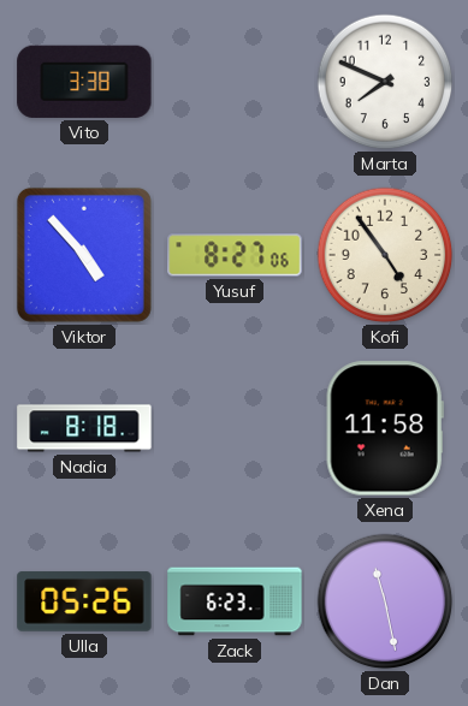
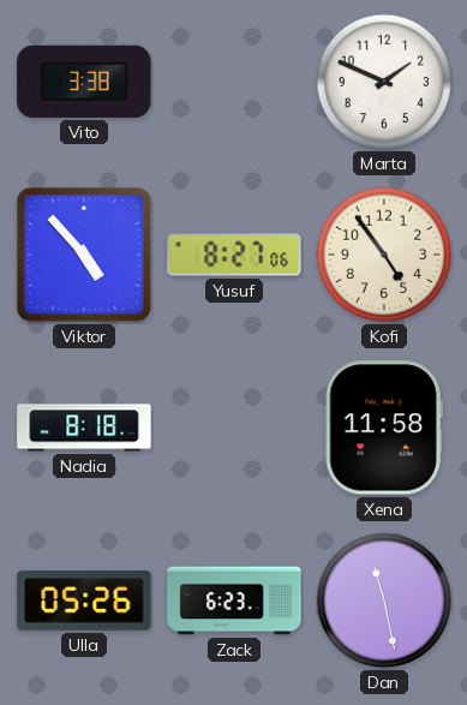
Marta: 7:49 -> 1:49
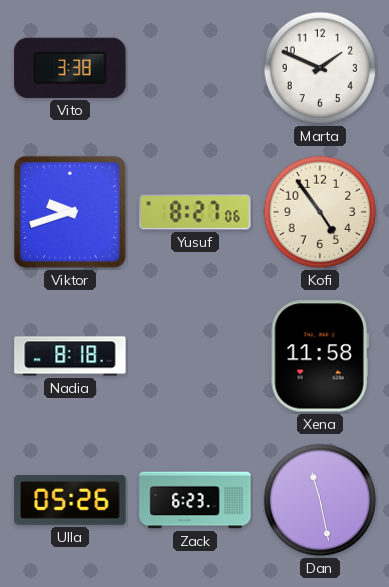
Viktor: 4:53 -> 9:42
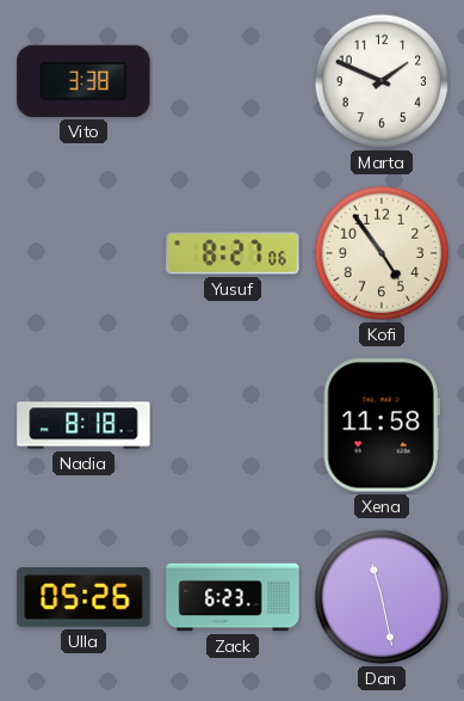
Viktor: 9:42 -> none
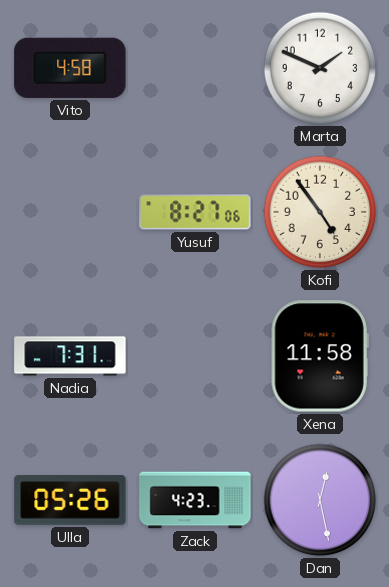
Vito: 3:38 -> 4:58
Nadia: 8:18 -> 7:31
Zack: 6:23 -> 4:23
Dan: 11:28 -> 12:28
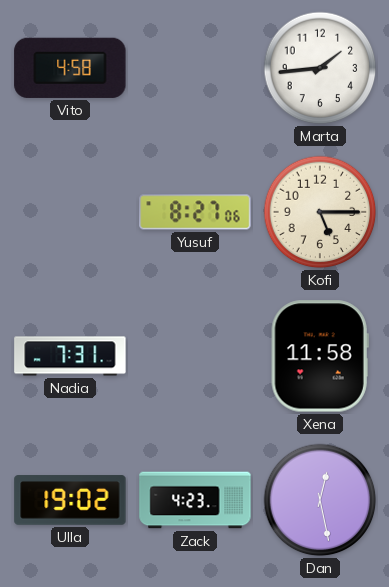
Marta: 1:49 -> 1:44
Kofi: 4:54 -> 5:15
Ulla: 05:26 -> 19:02
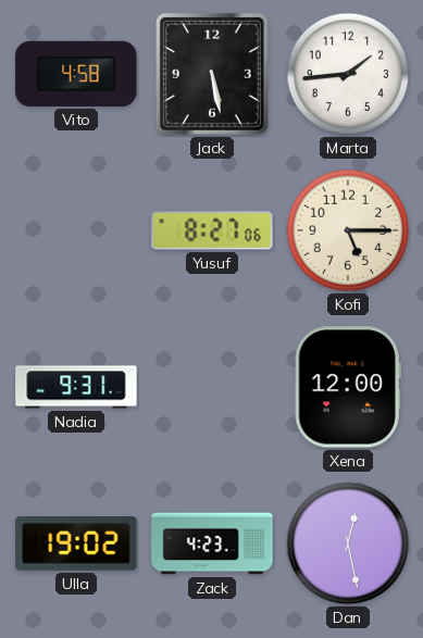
Jack: none -> 5:28
Nadia: 7:31 -> 9:31
Xena: 11:58 -> 12:00
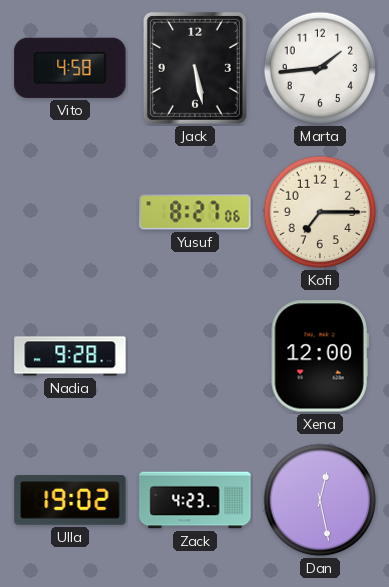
Kofi: 5:15 -> 7:15
Nadia: 9:31 -> 9:28
